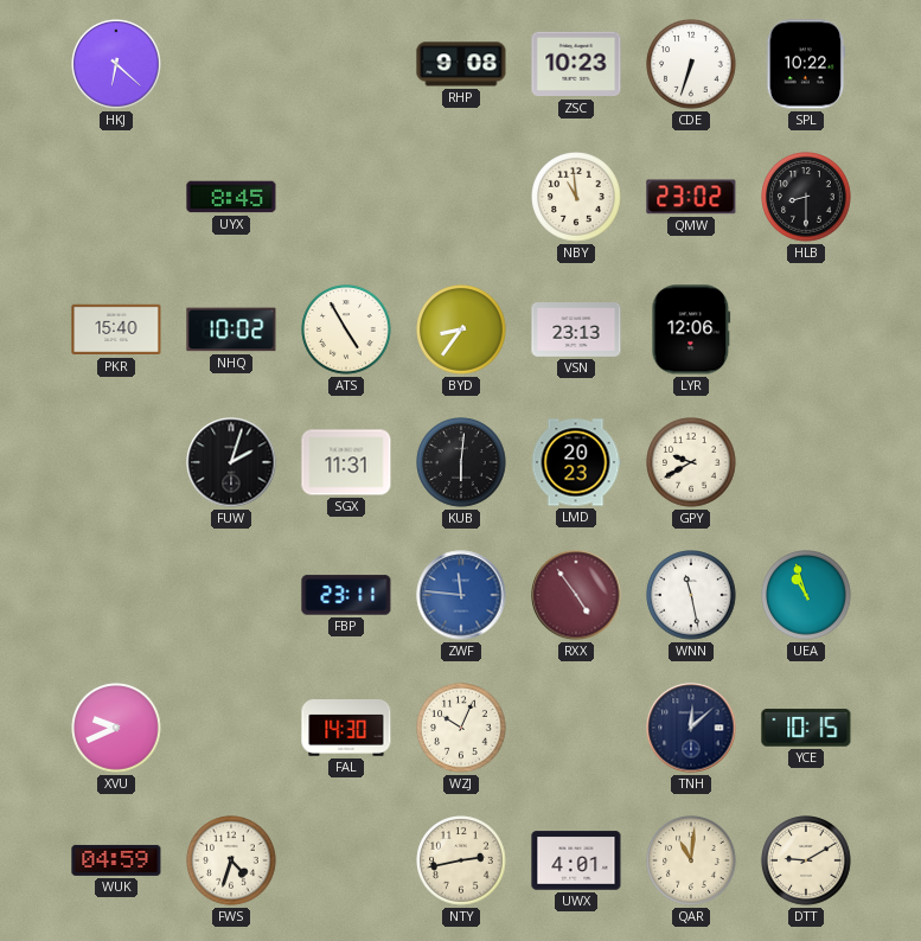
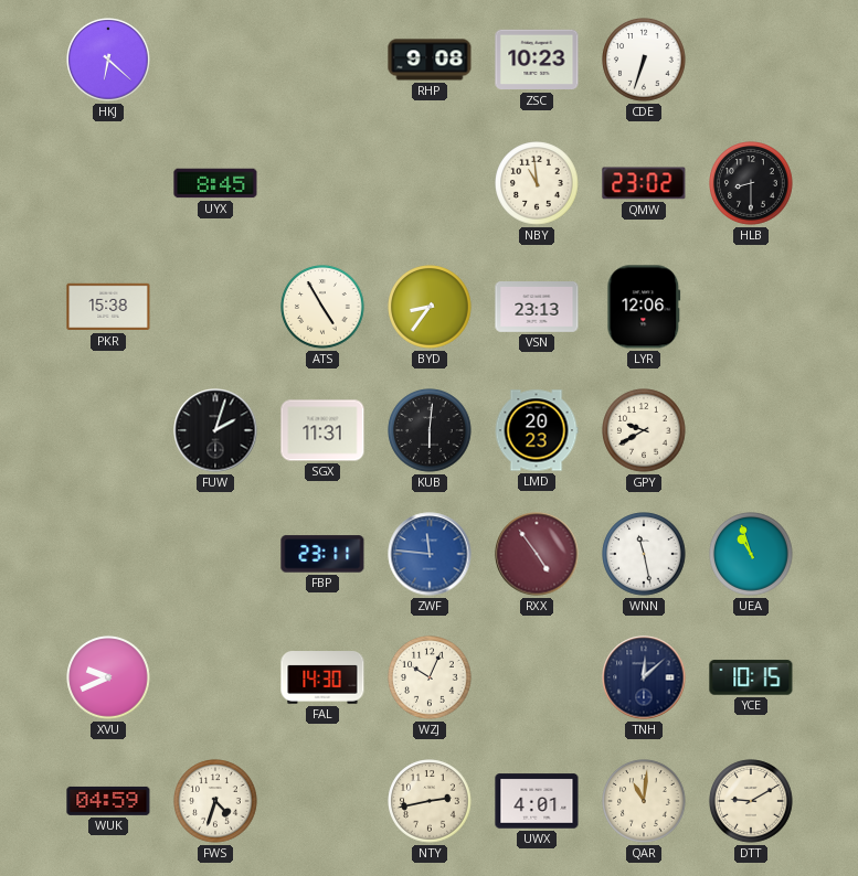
SPL: 10:22 -> none
PKR: 15:40 -> 15:38
NHQ: 10:02 -> none
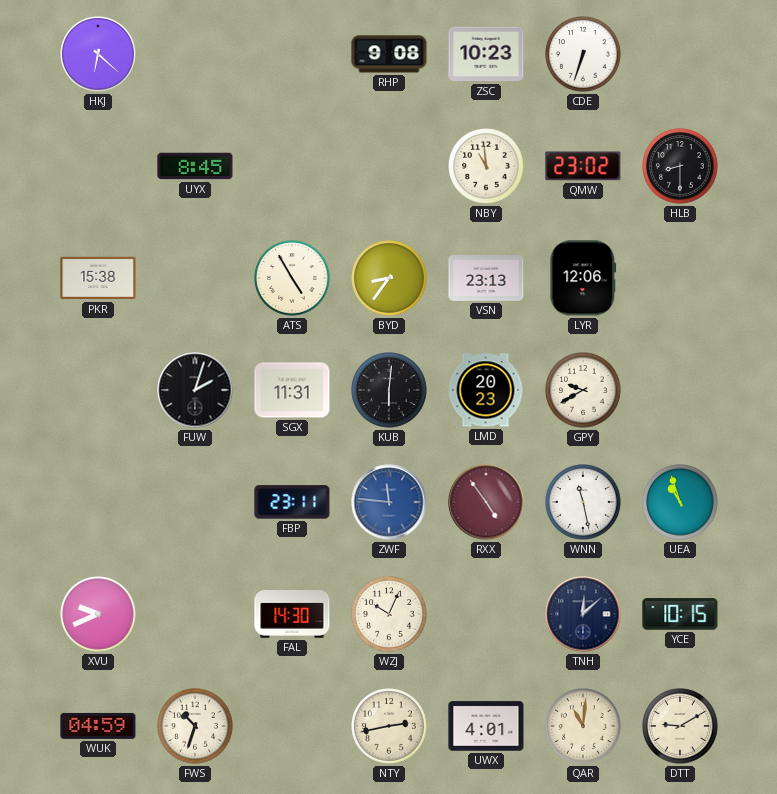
FWS: 4:33 -> 10:33
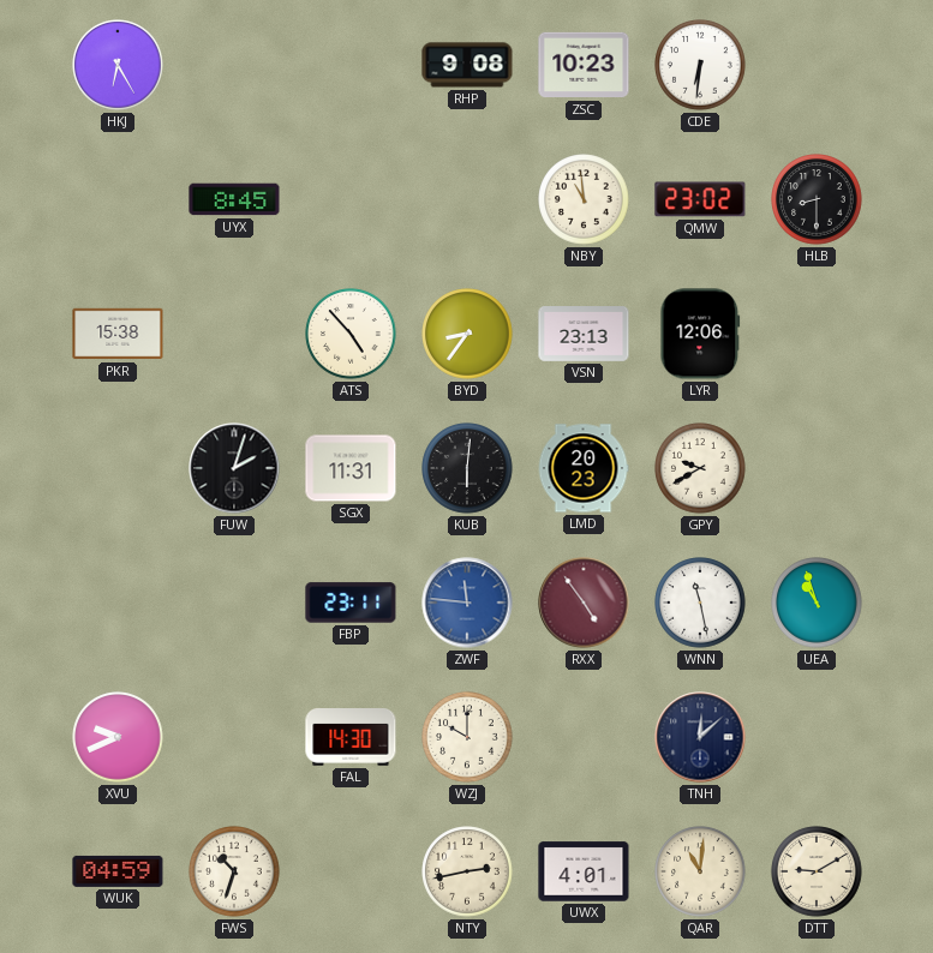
HKJ: 6:22 -> 6:25
CDE: 6:33 -> 6:31
ATS: 4:55 -> 4:53
WZJ: 10:04 -> 10:00
YCE: 10:15 -> none
